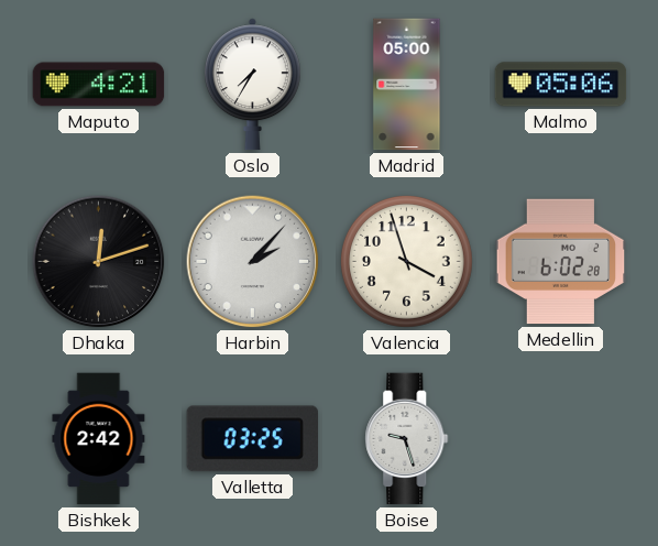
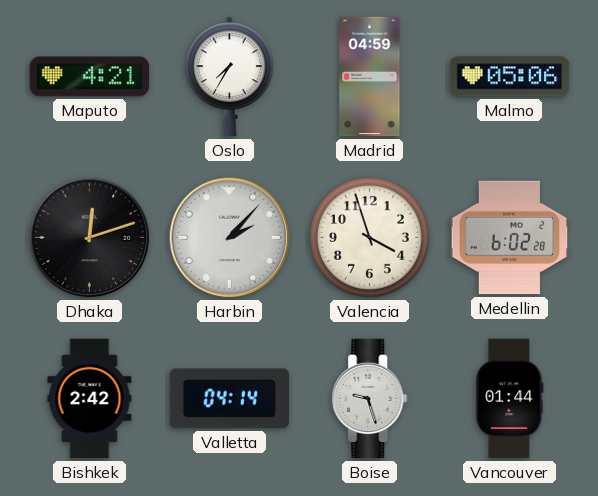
Madrid: 05:00 -> 04:59
Valletta: 03:25 -> 04:14
Vancouver: none -> 01:44
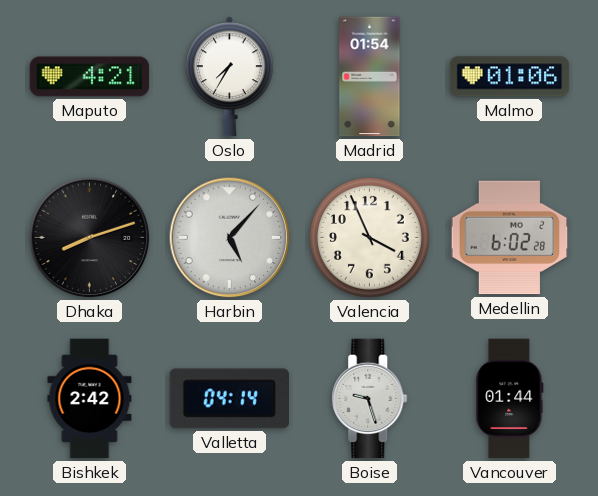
Madrid: 04:59 -> 01:54
Malmo: 05:06 -> 01:06
Dhaka: 12:12 -> 8:12
Harbin: 2:07 -> 5:07
Valencia: 3:57 -> 3:56
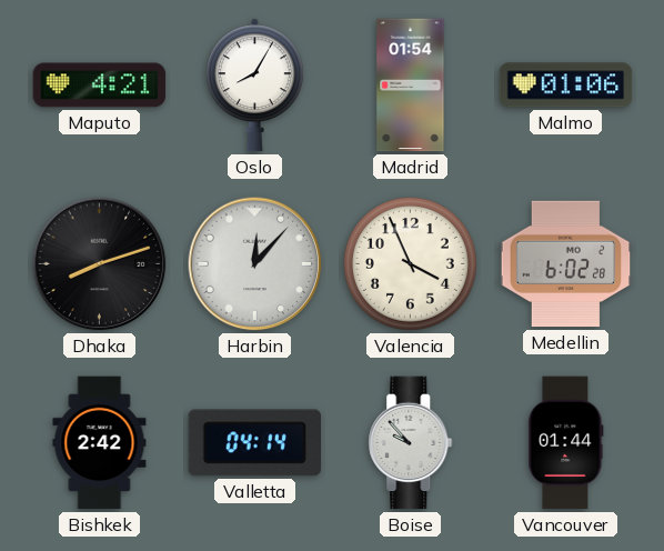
Oslo: 7:35 -> 8:05
Harbin: 5:07 -> 12:07
Boise: 9:27 -> 9:53
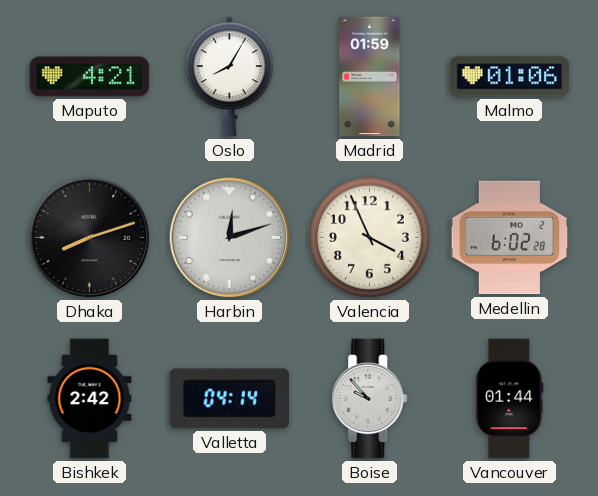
Madrid: 01:54 -> 01:59
Harbin: 12:07 -> 12:12
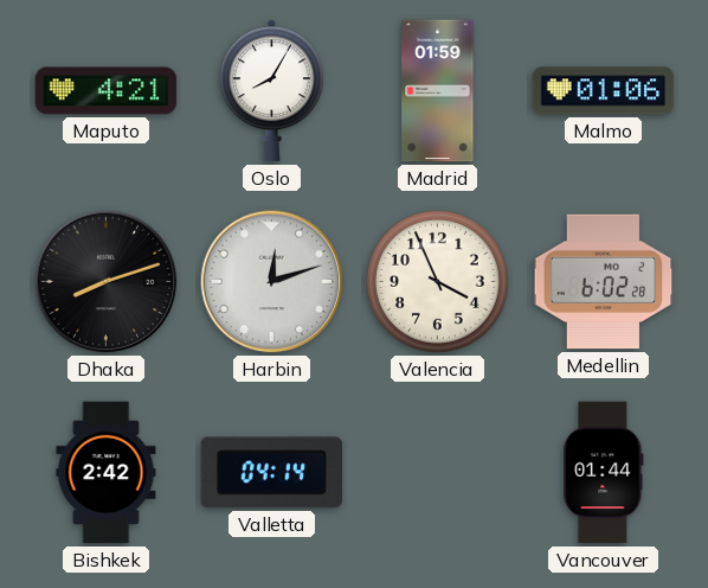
Boise: 9:53 -> none
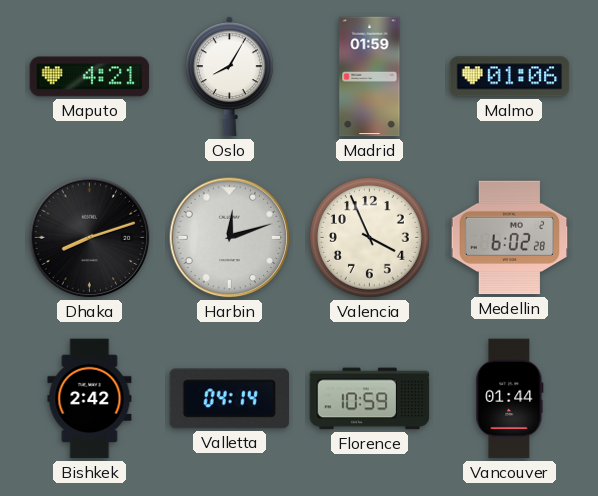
Florence: none -> 10:59
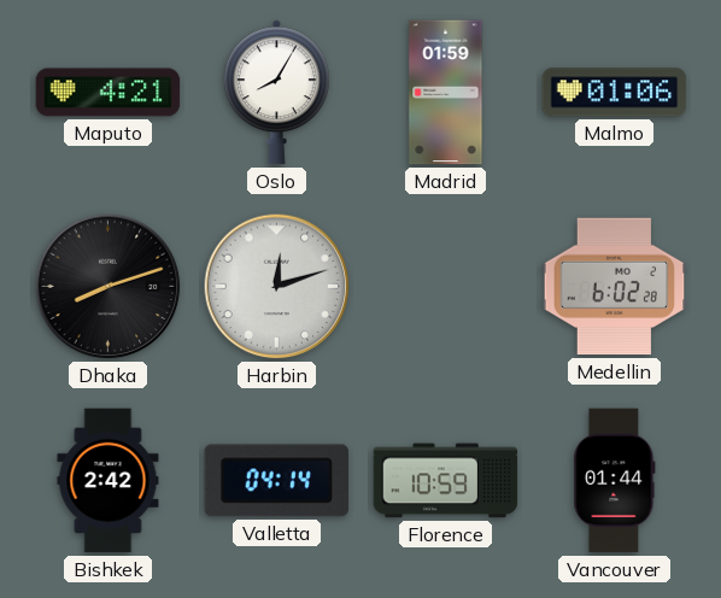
Valencia: 3:56 -> none
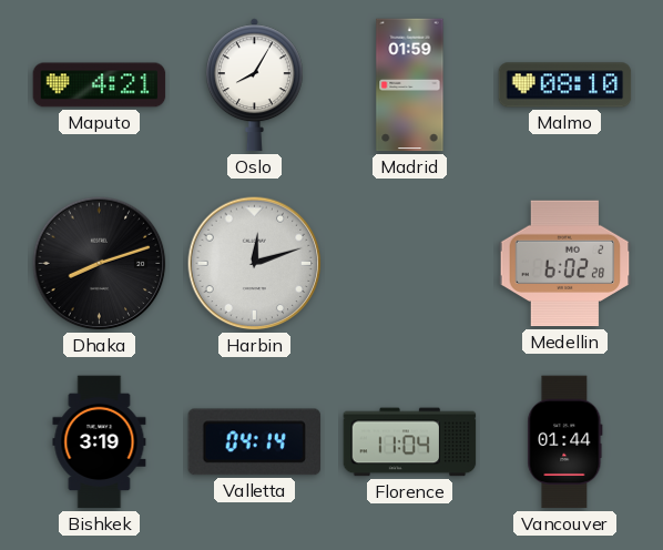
Malmo: 01:06 -> 08:10
Bishkek: 2:42 -> 3:19
Florence: 10:59 -> 11:04
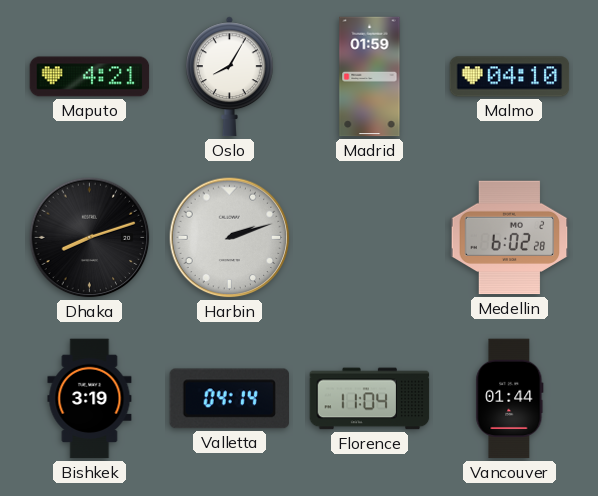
Malmo: 08:10 -> 04:10
Harbin: 12:12 -> 2:12
